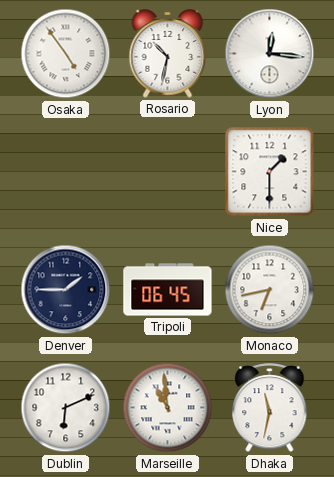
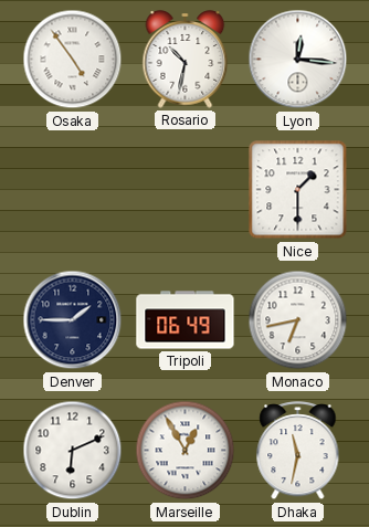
Tripoli: 06:45 -> 06:49
Marseille: 10:59 -> 12:55
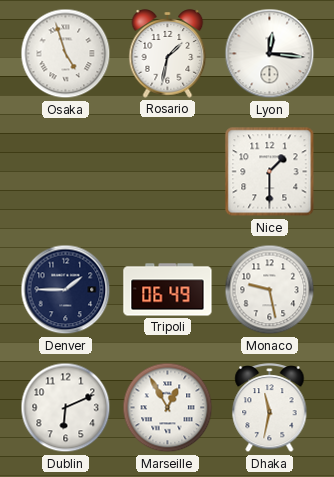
Osaka: 4:54 -> 4:57
Rosario: 10:32 -> 1:32
Monaco: 6:43 -> 9:28
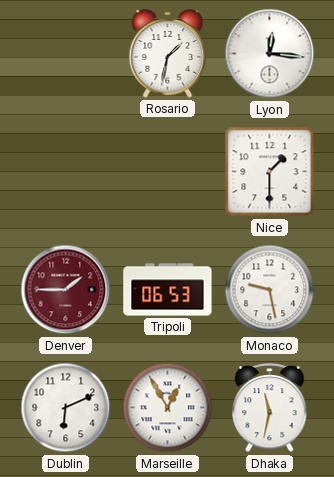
Osaka: 4:57 -> none
Denver dial: navy -> burgundy
Tripoli: 06:49 -> 06:53
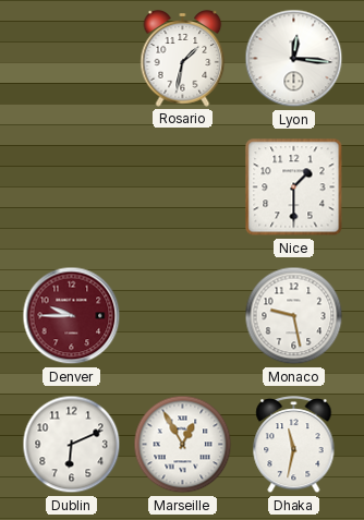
Denver: 1:45 -> 9:45
Tripoli: 06:53 -> none
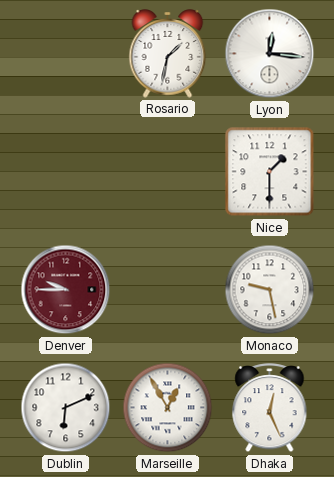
Dhaka: 11:32 -> 12:26
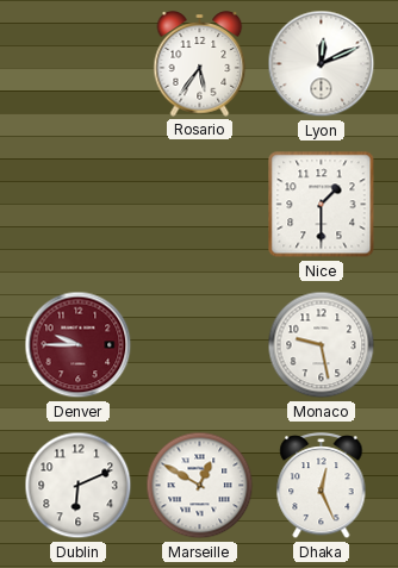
Rosario: 1:32 -> 5:36
Lyon: 12:16 -> 12:11
Marseille: 12:55 -> 12:50
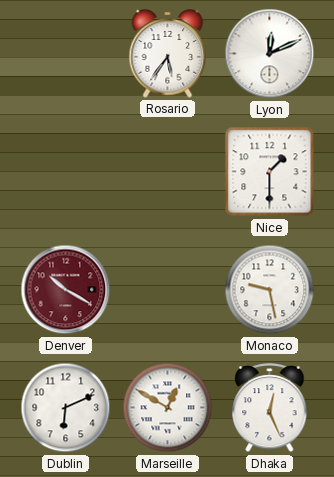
Denver: 9:45 -> 10:20
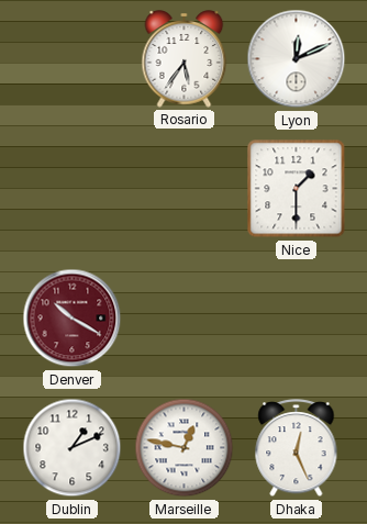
Monaco: 9:28 -> none
Dublin: 6:11 -> 1:11
Marseille: 12:50 -> 12:47
